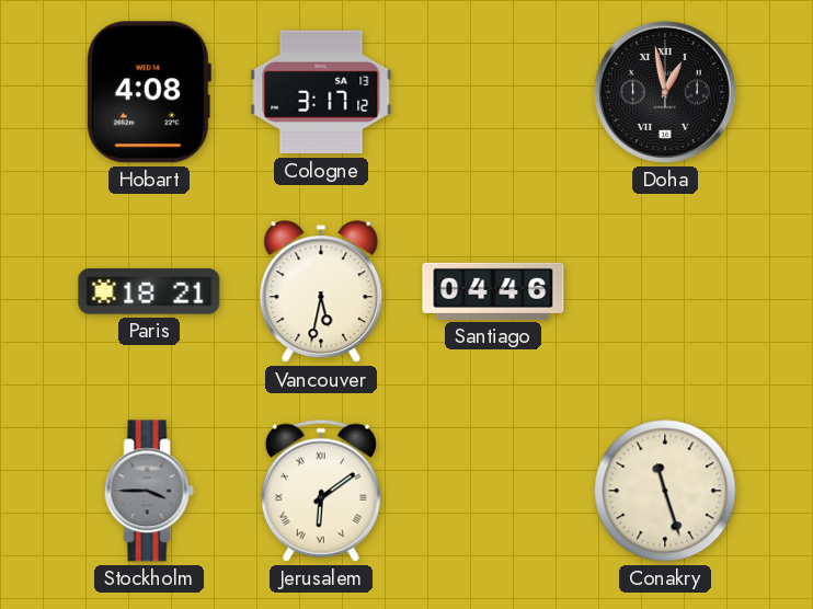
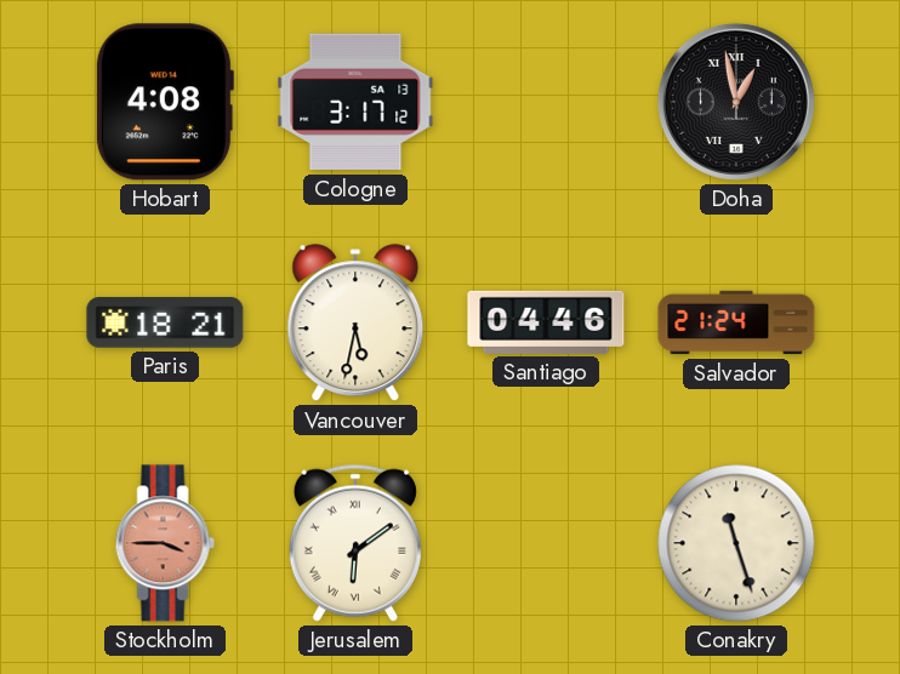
Salvador: none -> 21:24
Stockholm dial: grey -> salmon
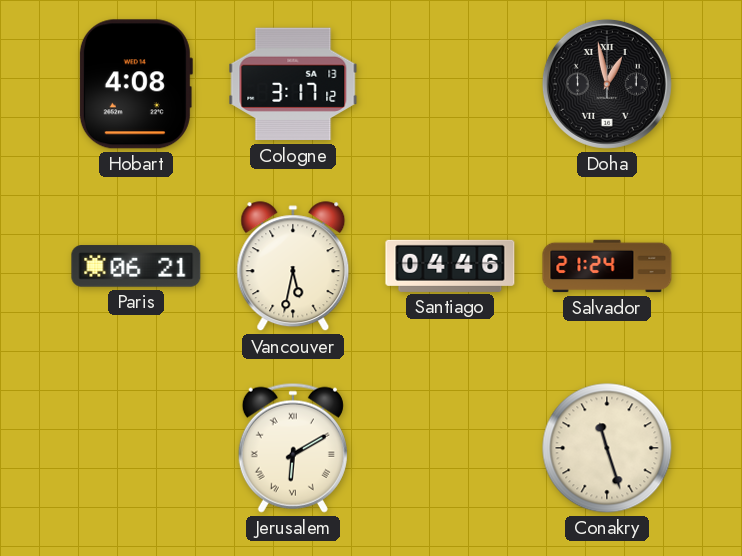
Paris: 18:21 -> 06:21
Stockholm: 3:45 -> none
Jerusalem: 6:09 -> 6:10
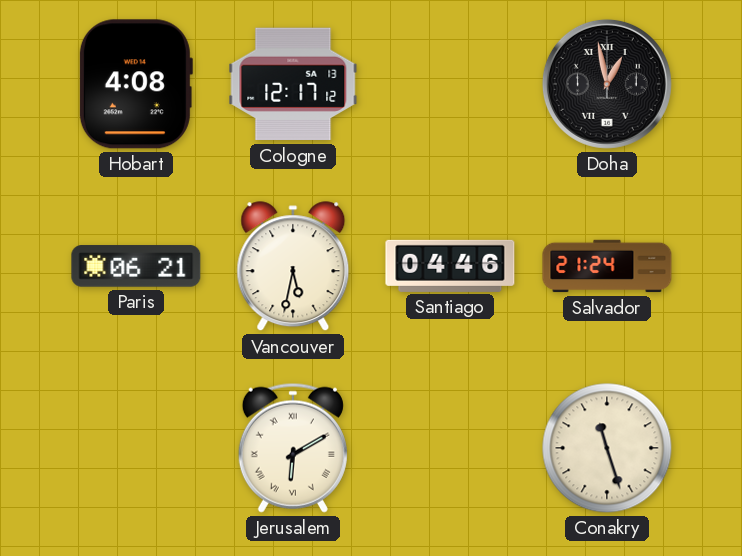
Cologne: 3:17 -> 12:17
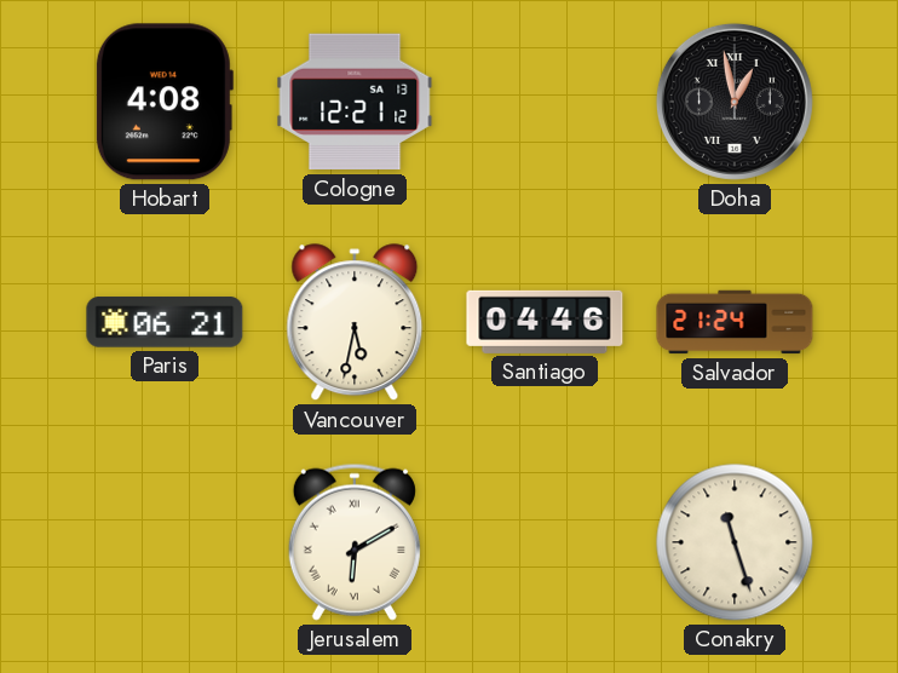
Cologne: 12:17 -> 12:21
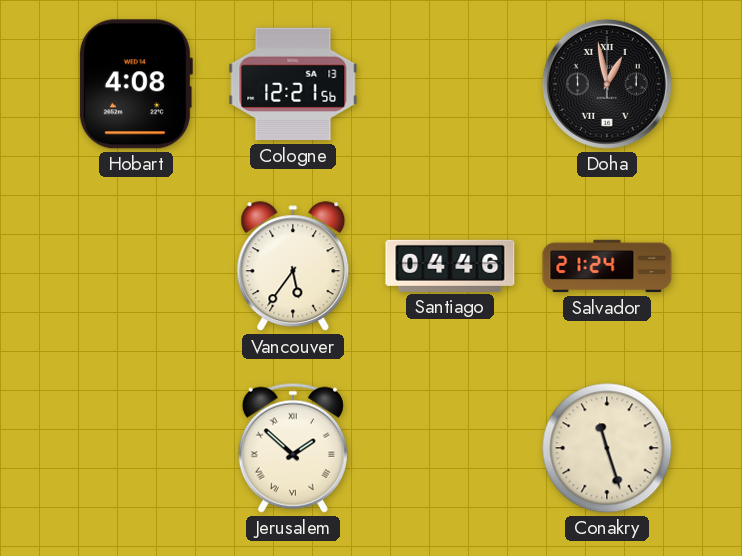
Cologne: 12:21:12 -> 12:21:56
Paris: 06:21 -> none
Vancouver: 5:32 -> 5:36
Jerusalem: 6:10 -> 1:52
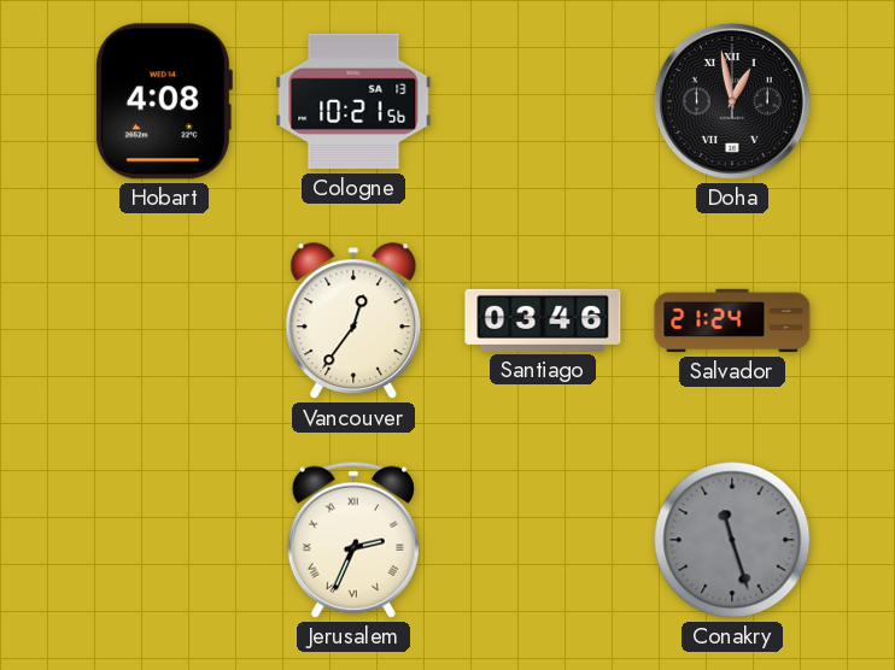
Cologne: 12:21 -> 10:21
Vancouver: 5:36 -> 12:36
Santiago: 04:46 -> 03:46
Jerusalem: 1:52 -> 2:34
Conakry dial: cream -> grey
